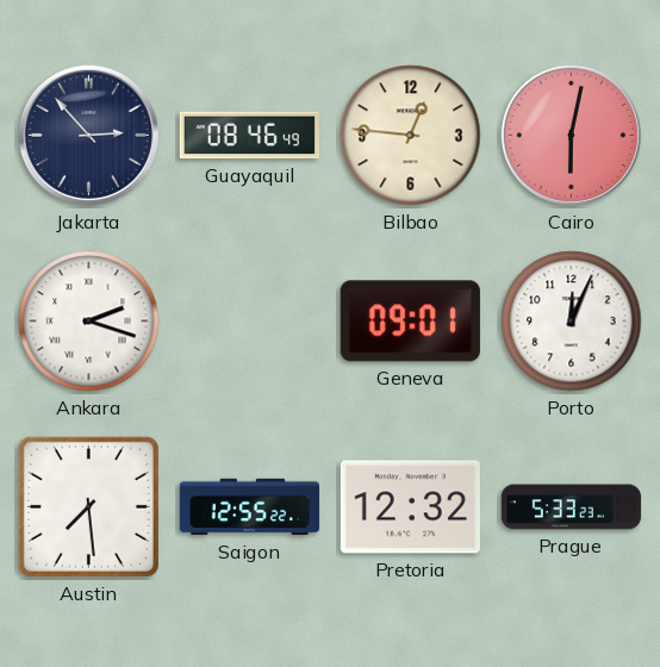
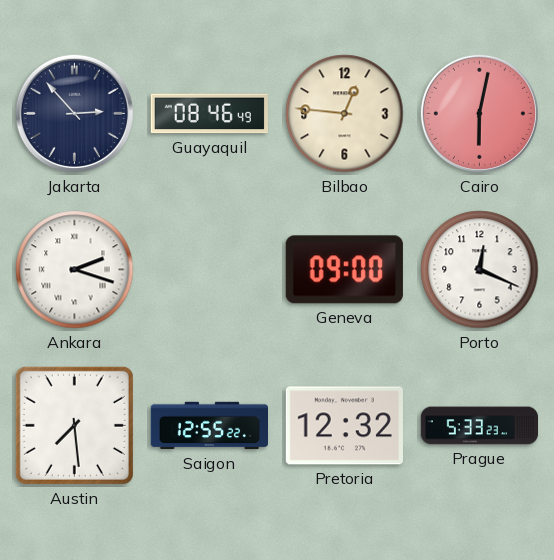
Geneva: 09:01 -> 09:00
Porto: 12:04 -> 12:19
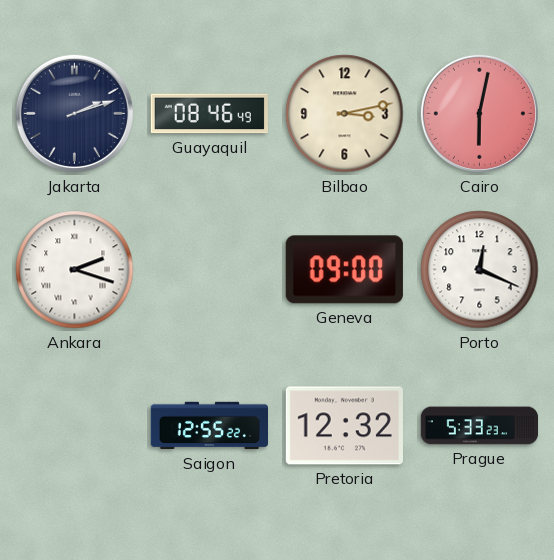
Jakarta: 2:53 -> 2:12
Bilbao: 12:46 -> 3:13
Austin: 7:29 -> none
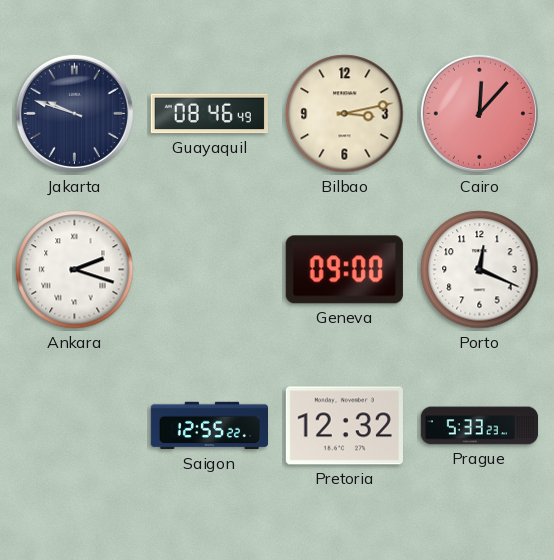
Jakarta: 2:12 -> 9:48
Cairo: 6:02 -> 12:07
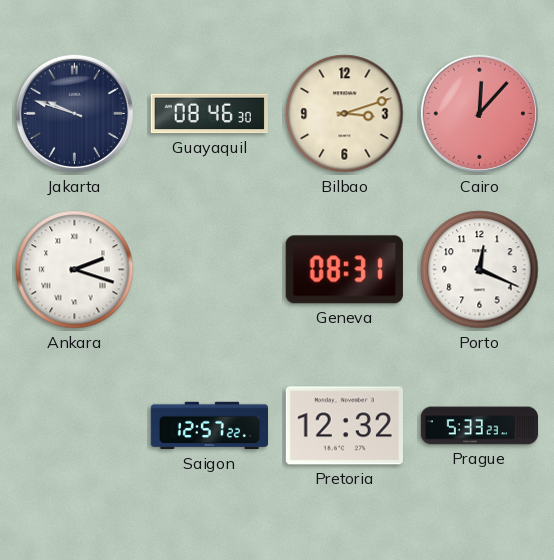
Guayaquil: 08:46:49 -> 08:46:30
Bilbao: 3:13 -> 3:12
Geneva: 09:00 -> 08:31
Saigon: 12:55 -> 12:57
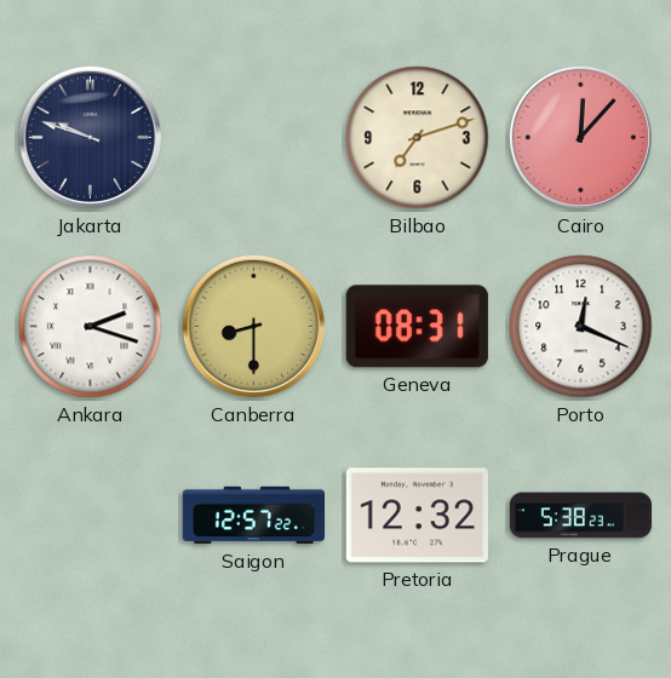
Guayaquil: 08:46 -> none
Bilbao: 3:12 -> 7:12
Canberra: none -> 8:30
Prague: 5:33 -> 5:38
